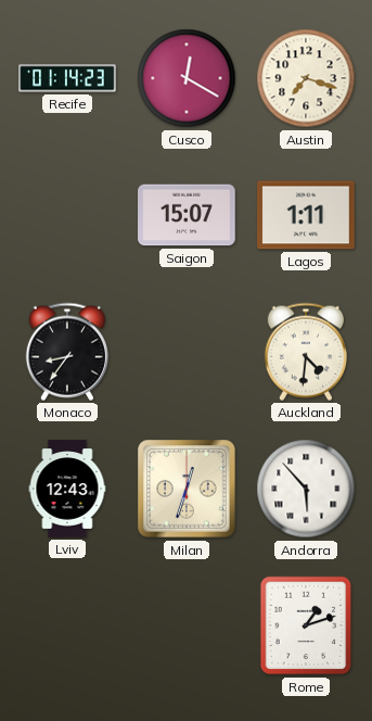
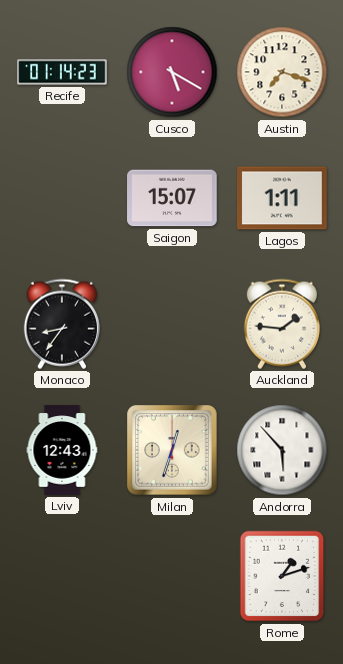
Cusco: 12:20 -> 5:20
Auckland: 4:31 -> 1:46
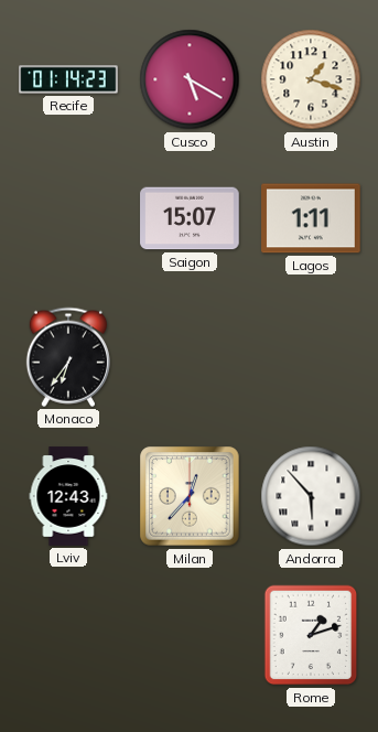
Austin: 7:18 -> 1:18
Monaco: 8:36 -> 6:36
Auckland: 1:46 -> none
Milan: 12:33 -> 12:37
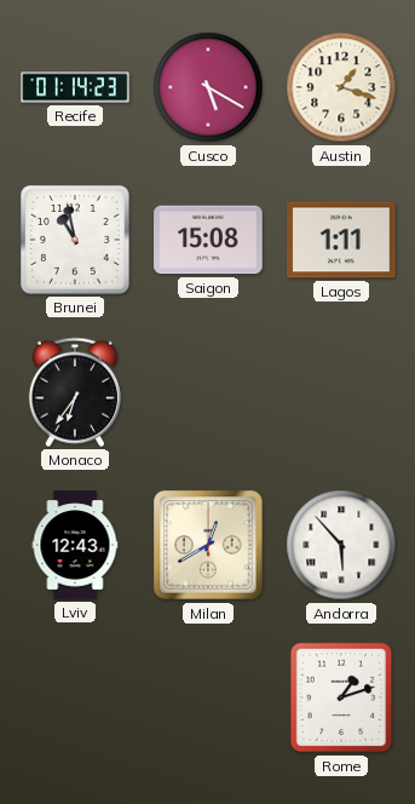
Brunei: none -> 10:58
Saigon: 15:07 -> 15:08
Milan: 12:37 -> 12:40
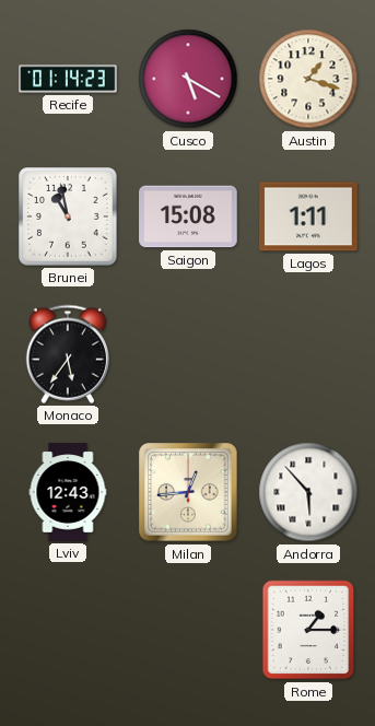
Monaco: 6:36 -> 5:36
Milan: 12:40 -> 12:44
Rome: 1:12 -> 1:15
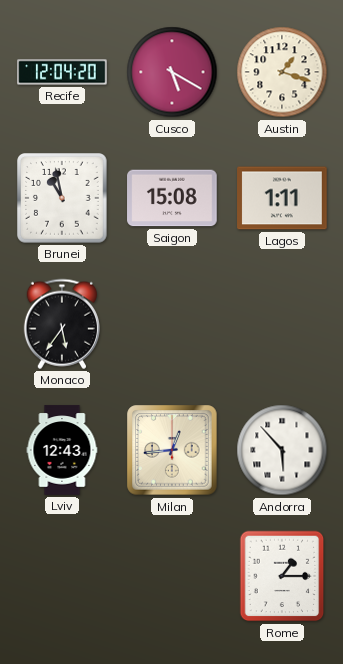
Recife: 01:14 -> 12:04
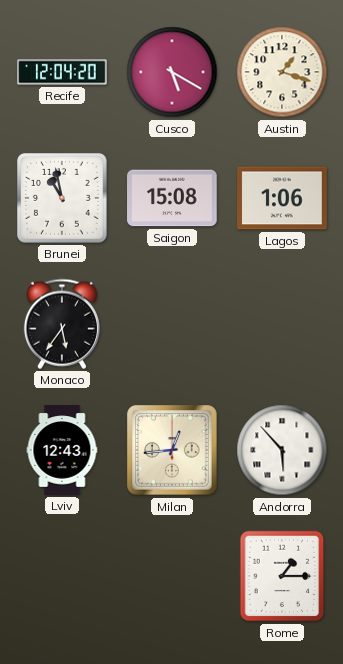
Lagos: 1:11 -> 1:06
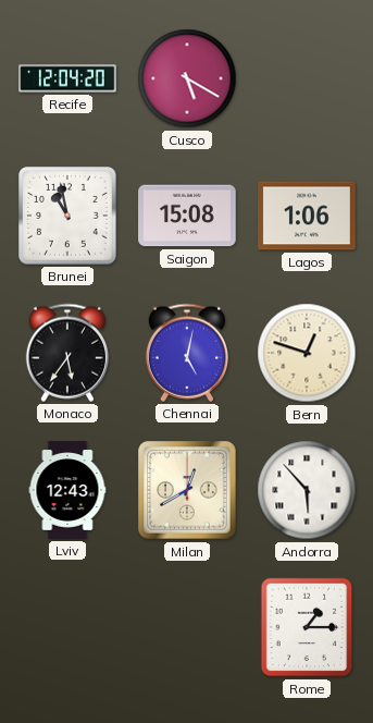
Austin: 1:18 -> none
Chennai: none -> 5:02
Bern: none -> 12:48
Milan: 12:44 -> 12:40
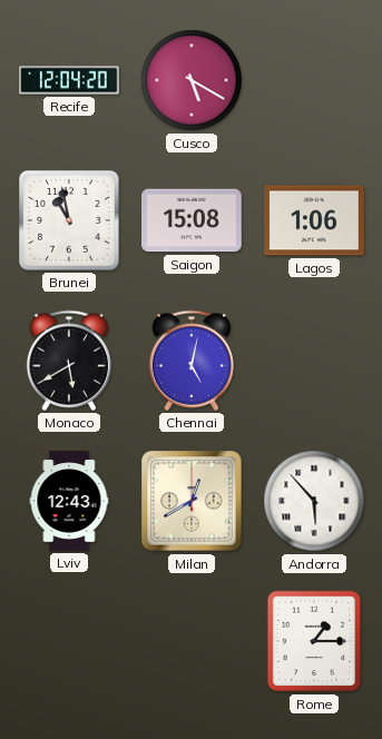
Monaco: 5:36 -> 5:40
Bern: 12:48 -> none
